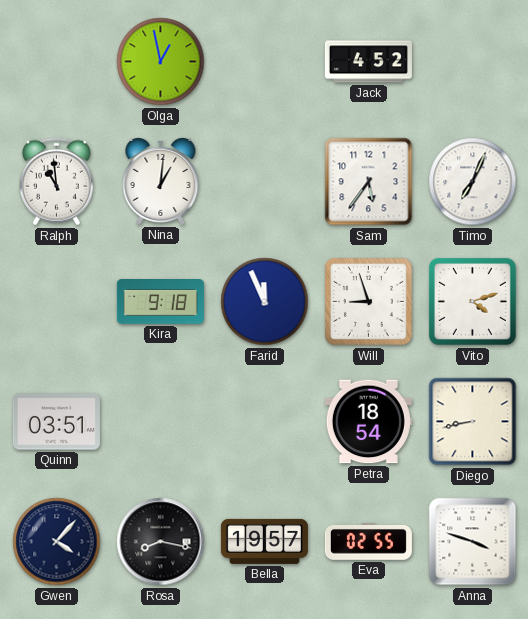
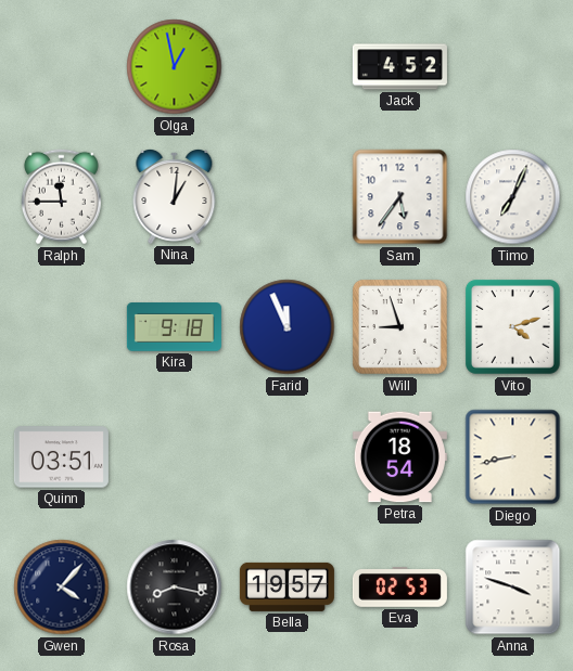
Ralph: 10:59 -> 11:45
Eva: 02:55 -> 02:53
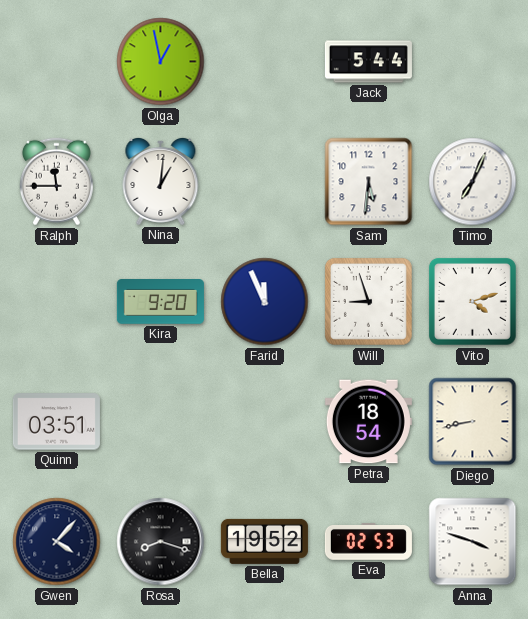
Jack: 4:52 -> 5:44
Sam: 5:36 -> 5:31
Kira: 9:18 -> 9:20
Rosa: 8:17 -> 8:18
Bella: 19:57 -> 19:52
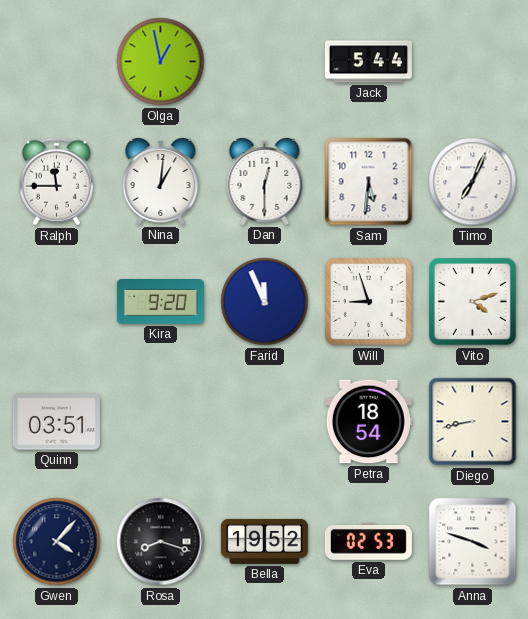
Dan: none -> 12:30
